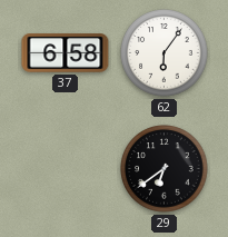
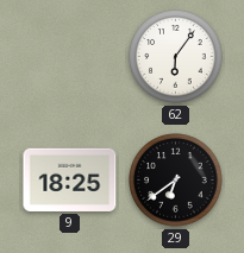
37: 6:58 -> none
9: none -> 18:25
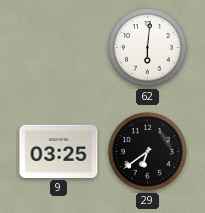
62: 6:06 -> 6:01
9: 18:25 -> 03:25
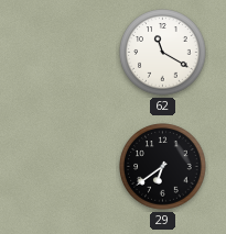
62: 6:01 -> 11:20
9: 03:25 -> none
